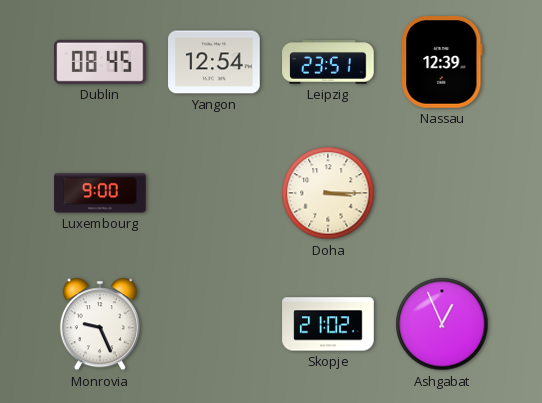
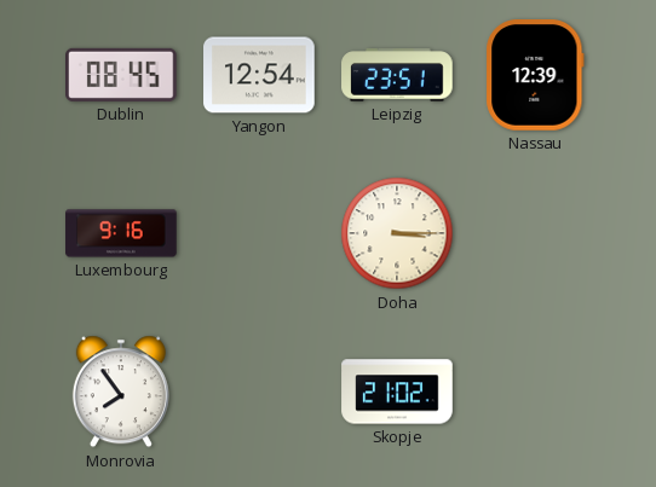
Luxembourg: 9:00 -> 9:16
Monrovia: 9:26 -> 7:54
Ashgabat: 12:56 -> none
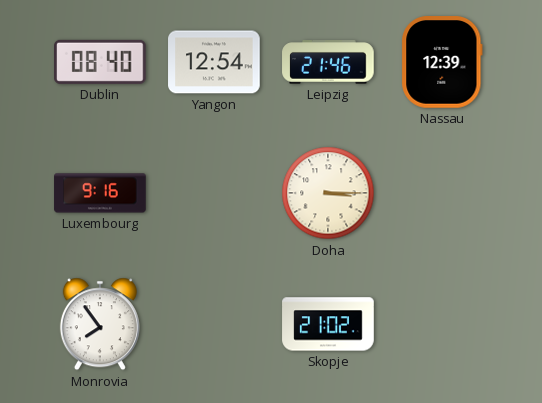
Dublin: 08:45 -> 08:40
Leipzig: 23:51 -> 21:46
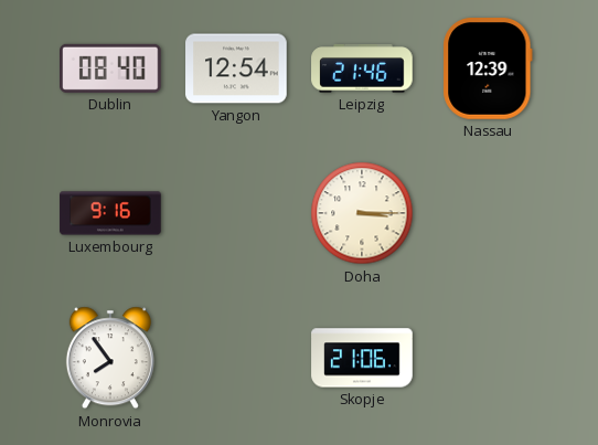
Skopje: 21:02 -> 21:06
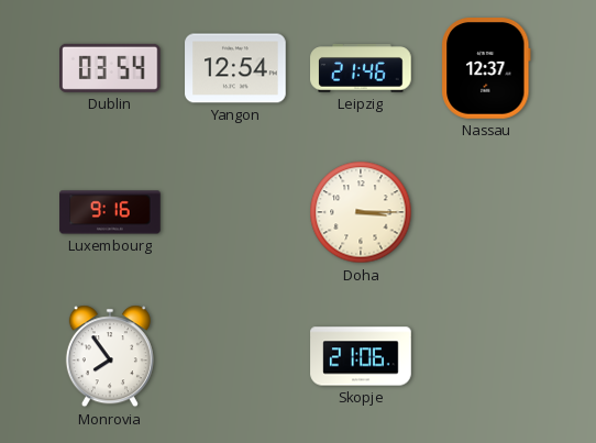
Dublin: 08:40 -> 03:54
Nassau: 12:39 -> 12:37
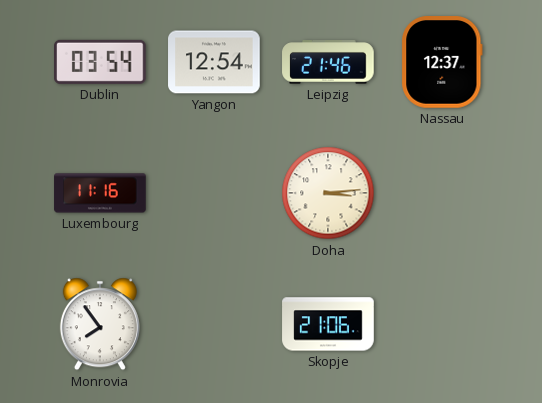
Luxembourg: 9:16 -> 11:16
Doha: 3:15 -> 3:14
